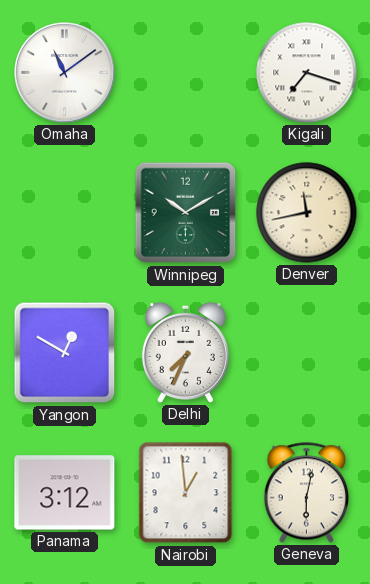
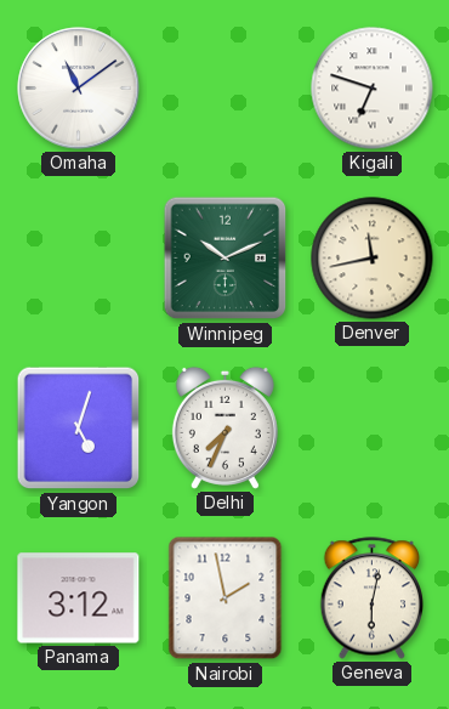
Kigali: 7:18 -> 6:48
Winnipeg: 10:10 -> 10:11
Yangon: 12:50 -> 5:03
Nairobi: 12:59 -> 1:58
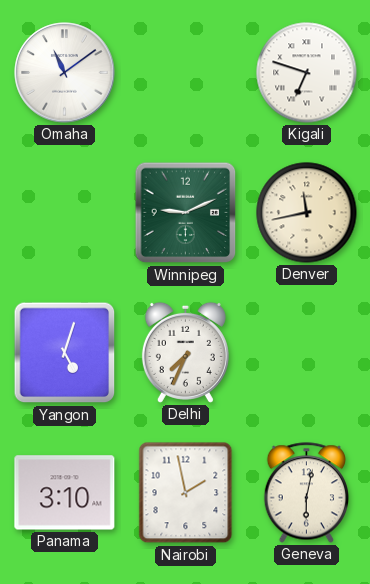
Winnipeg: 10:11 -> 9:11
Panama: 3:12 -> 3:10
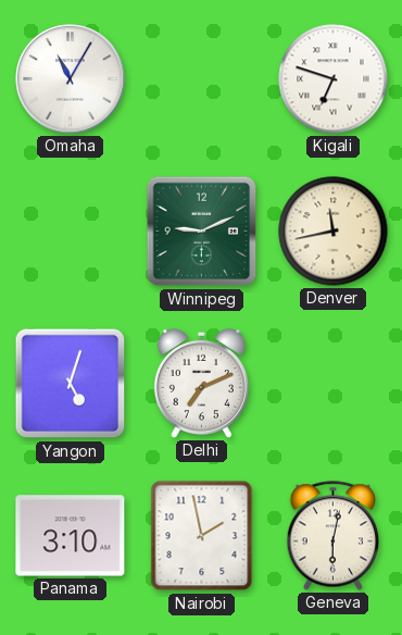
Omaha: 11:09 -> 11:05
Delhi: 7:34 -> 7:11
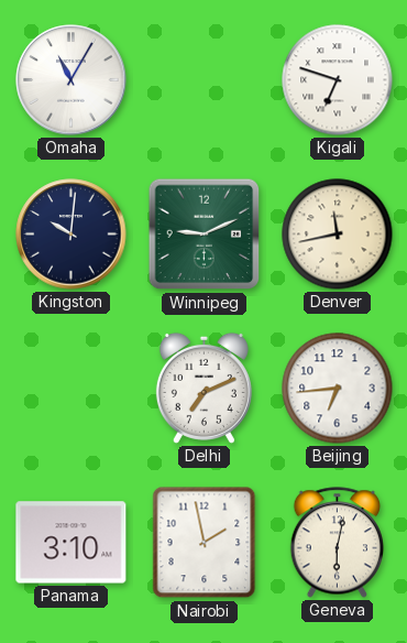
Kingston: none -> 10:01
Yangon: 5:03 -> none
Beijing: none -> 6:44
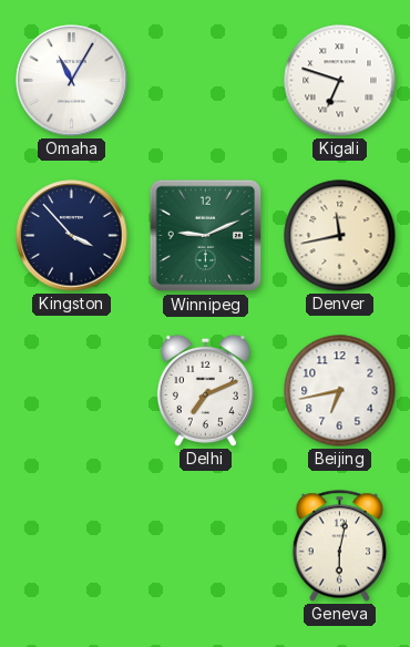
Kingston: 10:01 -> 3:53
Beijing: 6:44 -> 6:43
Panama: 3:10 -> none
Nairobi: 1:58 -> none
